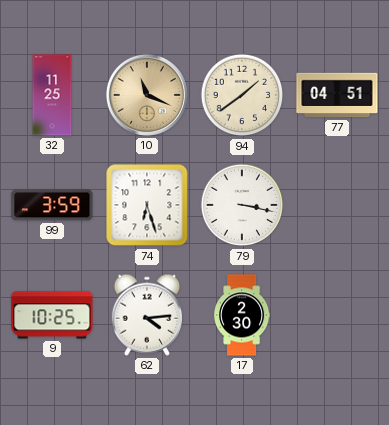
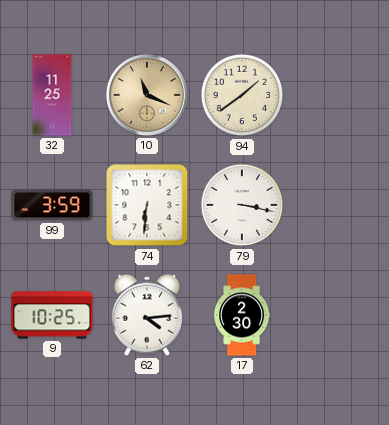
77: 04:51 -> none
74: 6:27 -> 6:31
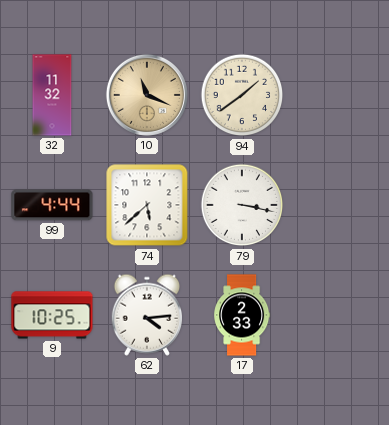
32: 11:25 -> 11:32
99: 3:59 -> 4:44
74: 6:31 -> 5:38
17: 2:30 -> 2:33
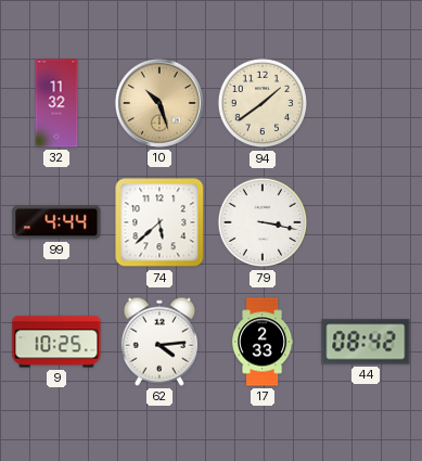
10: 11:19 -> 10:27
44: none -> 08:42
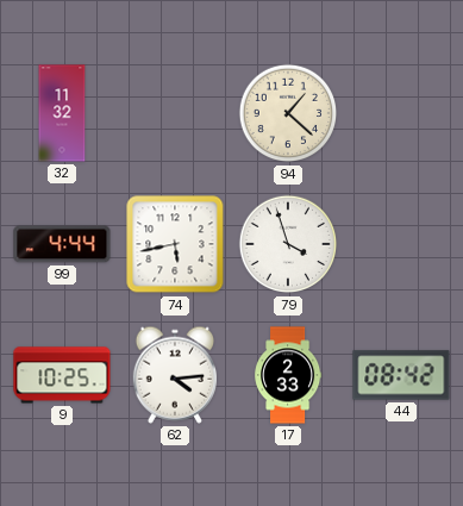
10: 10:27 -> none
94: 1:39 -> 1:22
74: 5:38 -> 5:43
79: 3:17 -> 3:57
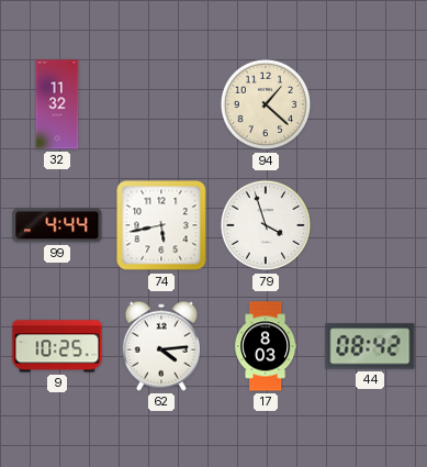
17: 2:33 -> 8:03
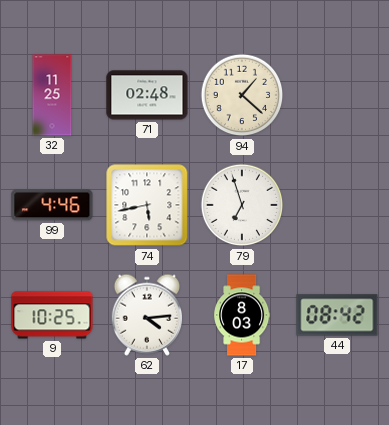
32: 11:32 -> 11:25
71: none -> 02:48
99: 4:44 -> 4:46
79: 3:57 -> 6:57
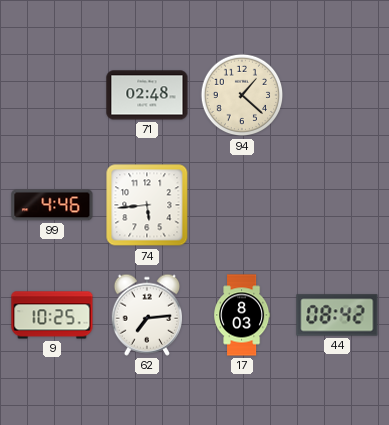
32: 11:25 -> none
74: 5:43 -> 5:44
79: 6:57 -> none
62: 4:14 -> 7:14
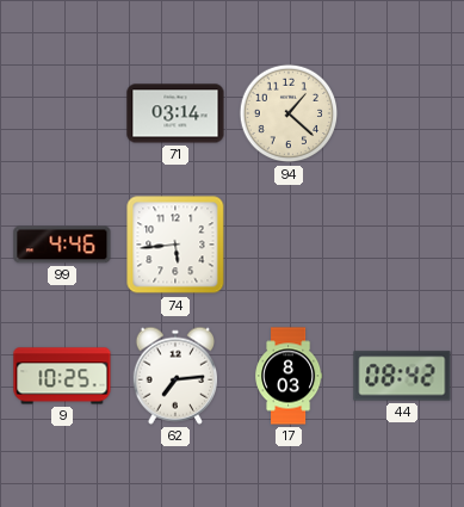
71: 02:48 -> 03:14
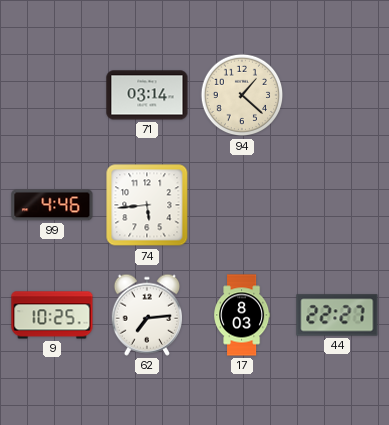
44: 08:42 -> 22:27
